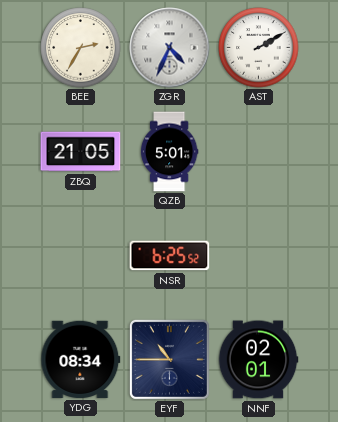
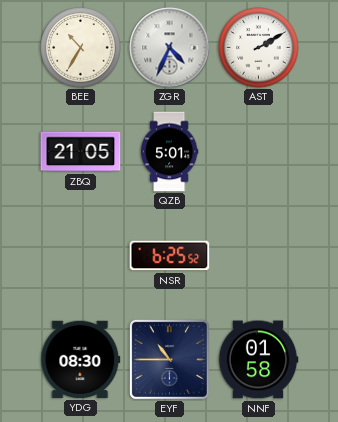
BEE: 2:35 -> 10:35
YDG: 08:34 -> 08:30
NNF: 02:01 -> 01:58
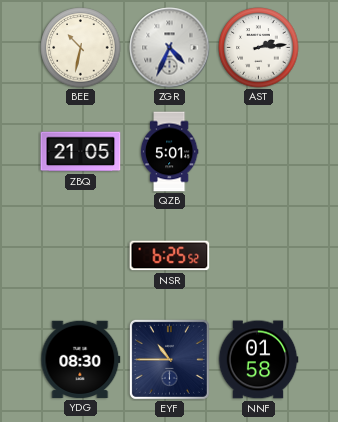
BEE: 10:35 -> 10:32
AST: 2:10 -> 2:14
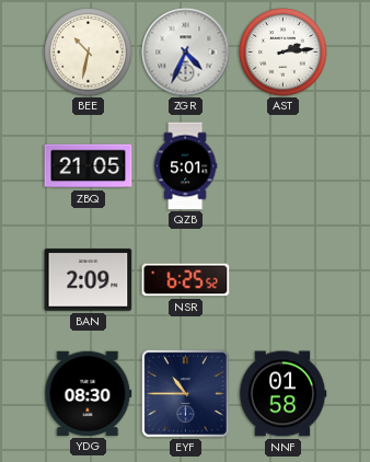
BAN: none -> 2:09
